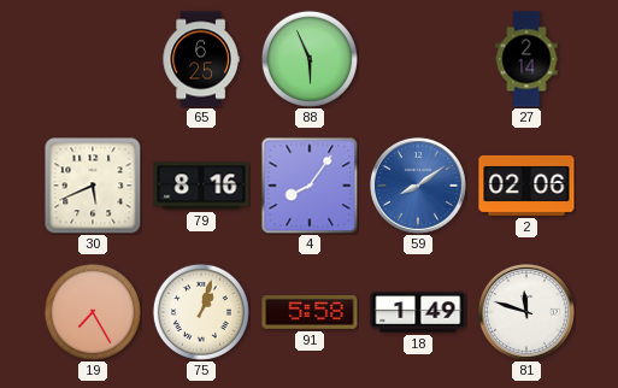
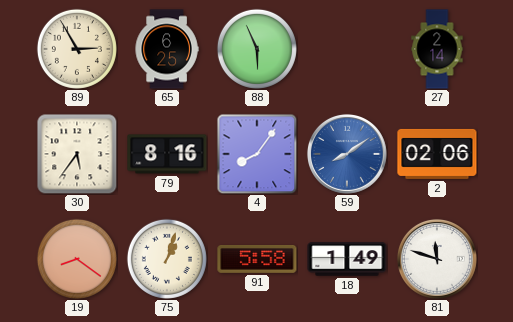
89: none -> 2:55
30: 5:41 -> 5:36
19: 7:25 -> 8:21
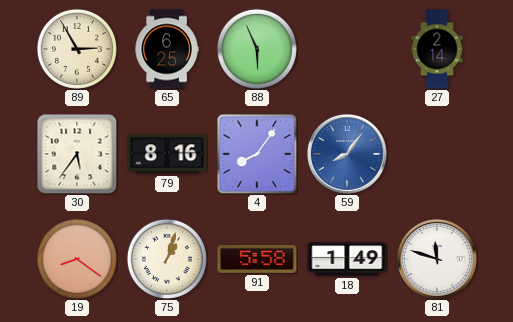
59: 8:09 -> 8:06
2: 02:06 -> none
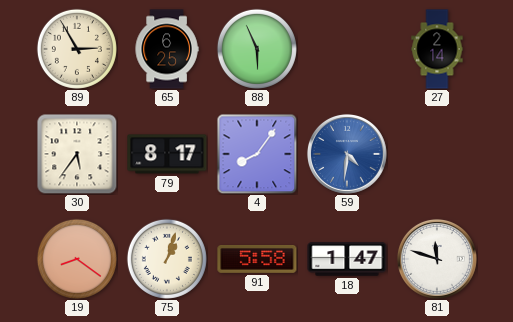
79: 8:16 -> 8:17
59: 8:06 -> 4:31
18: 1:49 -> 1:47
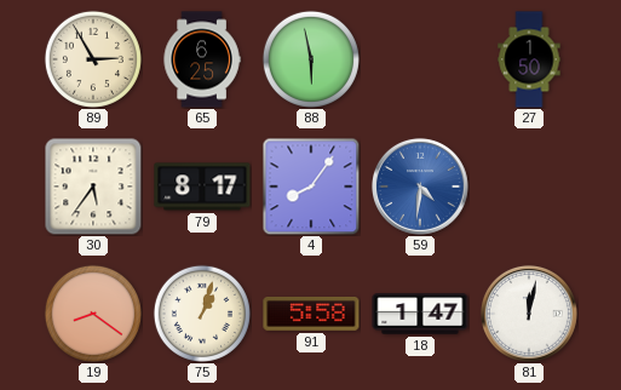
88: 5:56 -> 5:58
27: 2:14 -> 1:50
81: 11:48 -> 12:02
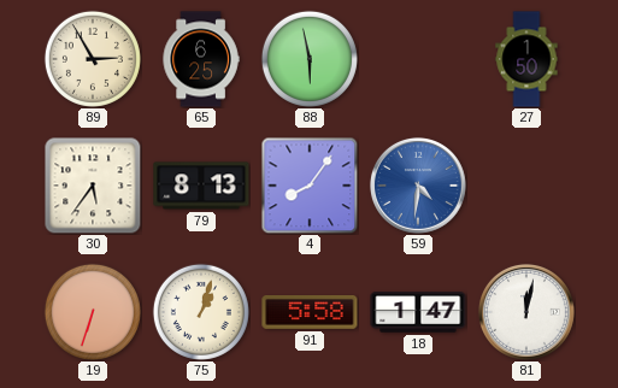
79: 8:17 -> 8:13
19: 8:21 -> 6:33
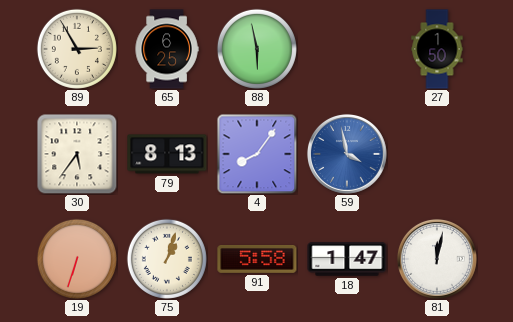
59: 4:31 -> 3:58
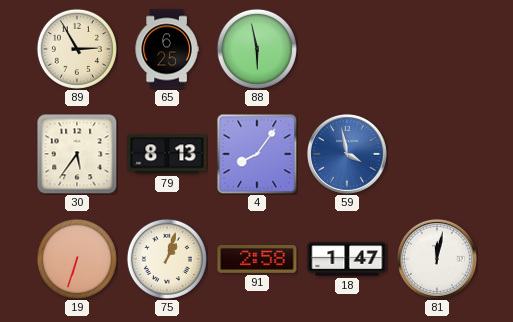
27: 1:50 -> none
91: 5:58 -> 2:58
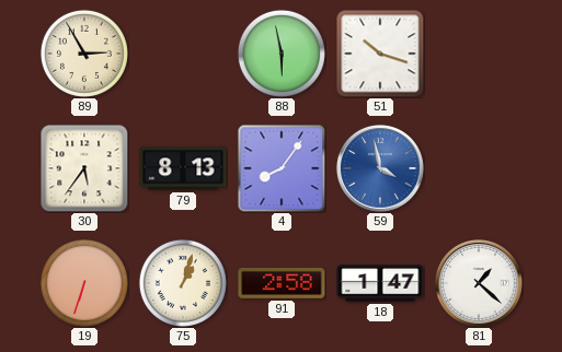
65: 6:25 -> none
51: none -> 10:18
81: 12:02 -> 1:22
